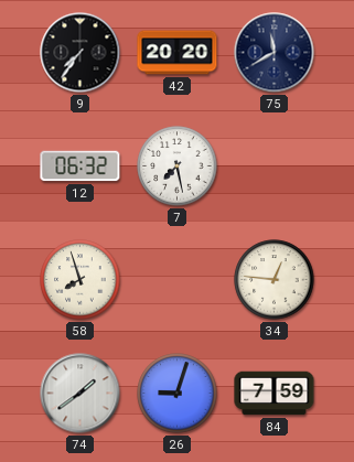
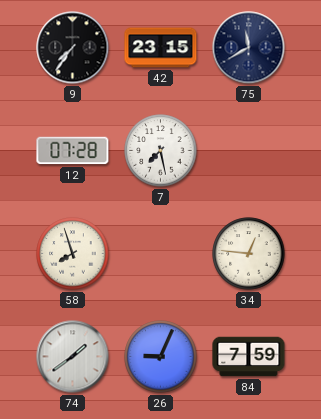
42: 20:20 -> 23:15
12: 06:32 -> 07:28
26: 9:03 -> 9:04
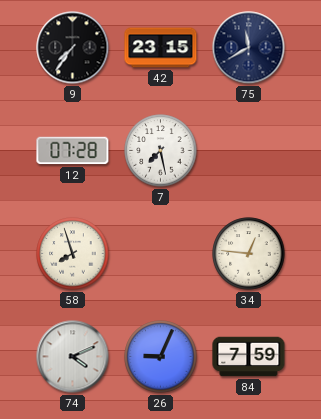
74: 1:39 -> 4:11
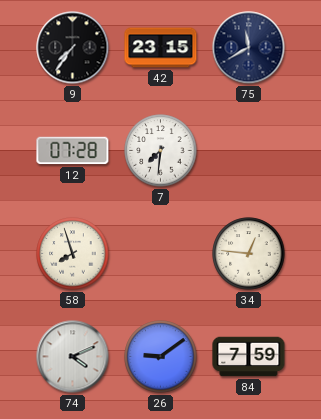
7: 7:28 -> 7:31
26: 9:04 -> 9:09
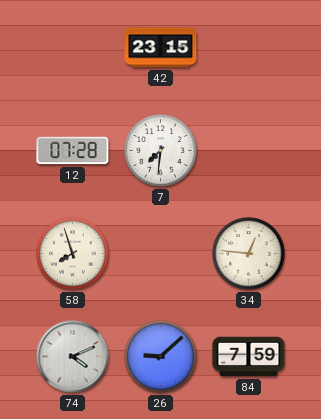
9: 7:36 -> none
75: 11:40 -> none
26: 9:09 -> 9:08
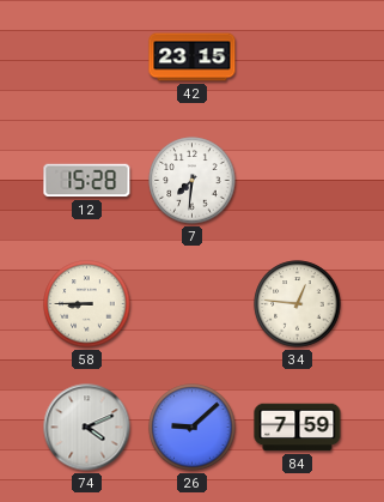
12: 07:28 -> 15:28
58: 7:57 -> 8:45
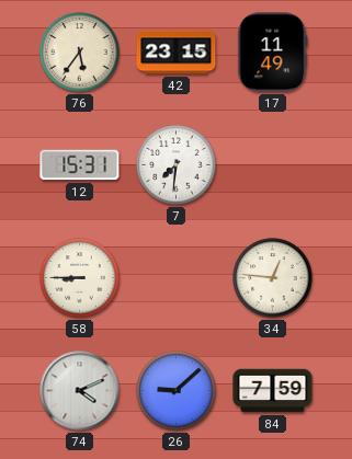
76: none -> 5:36
17: none -> 11:49
12: 15:28 -> 15:31
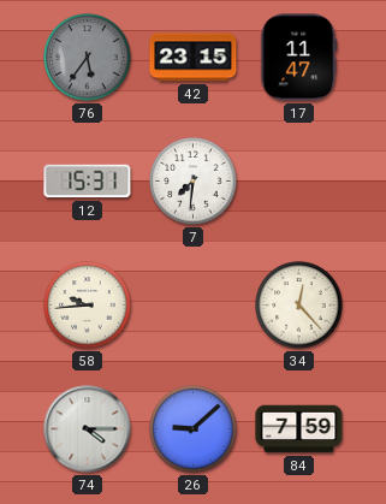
76 dial: cream -> grey
17: 11:49 -> 11:47
58: 8:45 -> 9:44
34: 12:46 -> 12:23
74: 4:11 -> 4:15
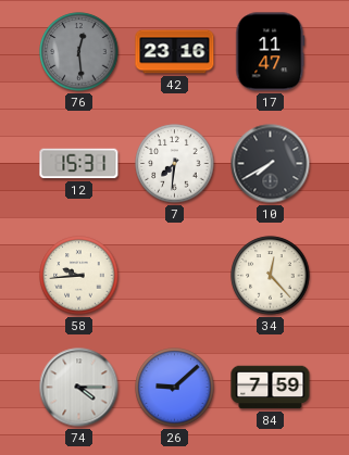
76: 5:36 -> 12:29
42: 23:15 -> 23:16
10: none -> 7:40
